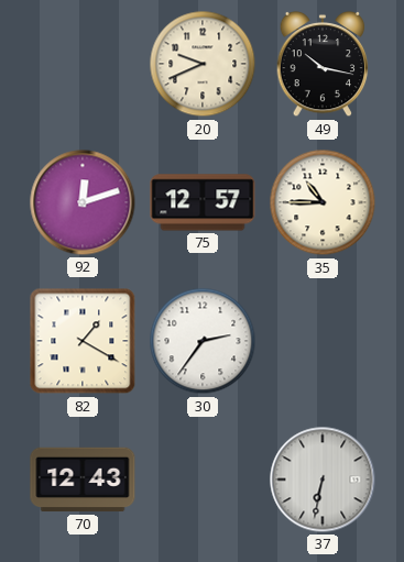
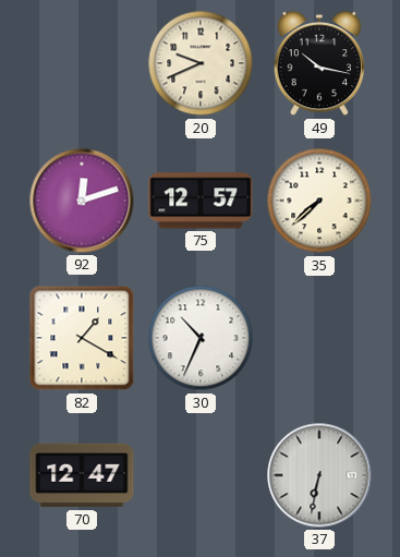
35: 10:45 -> 7:38
30: 2:36 -> 10:34
70: 12:43 -> 12:47
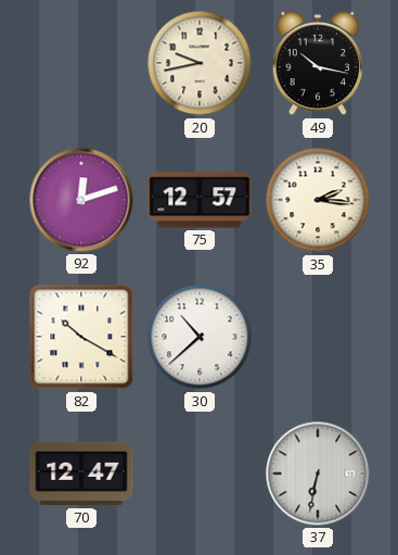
20: 9:41 -> 9:43
35: 7:38 -> 2:16
82: 1:20 -> 10:20
30: 10:34 -> 10:38
